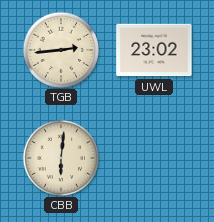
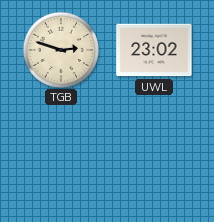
TGB: 2:44 -> 2:48
CBB: 6:01 -> none
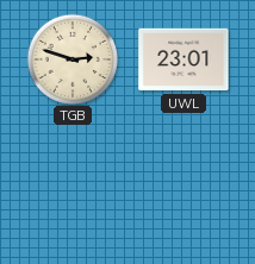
UWL: 23:02 -> 23:01
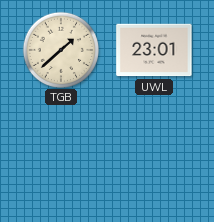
TGB: 2:48 -> 1:38
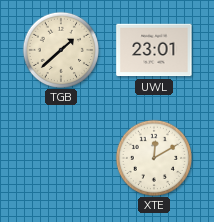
XTE: none -> 12:10
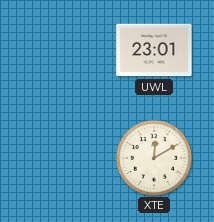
TGB: 1:38 -> none
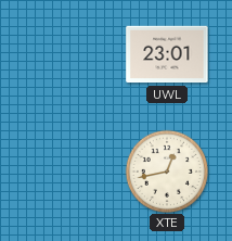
XTE: 12:10 -> 12:43
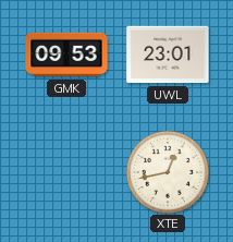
GMK: none -> 09:53
